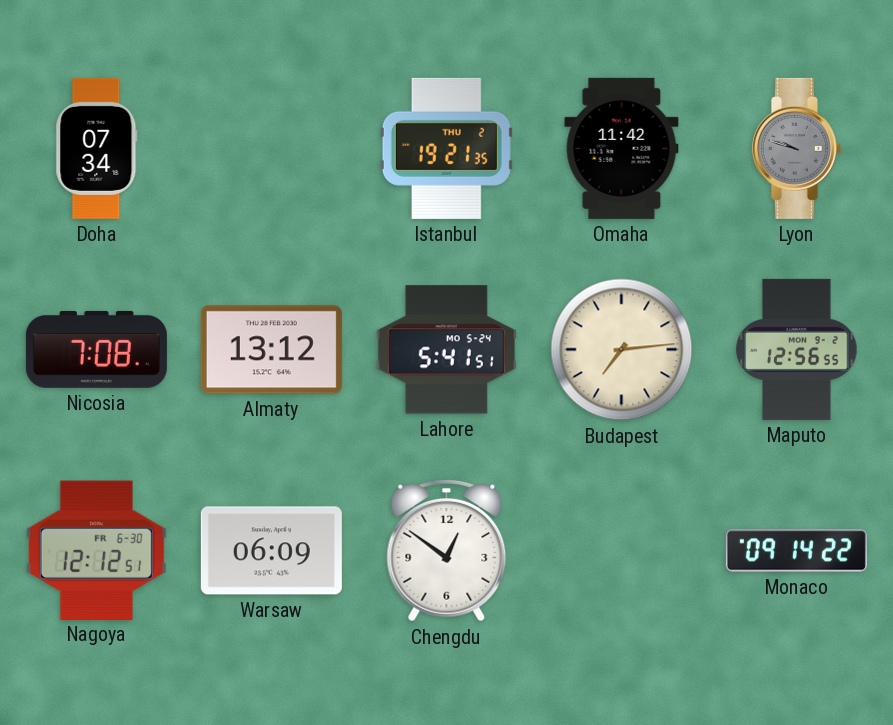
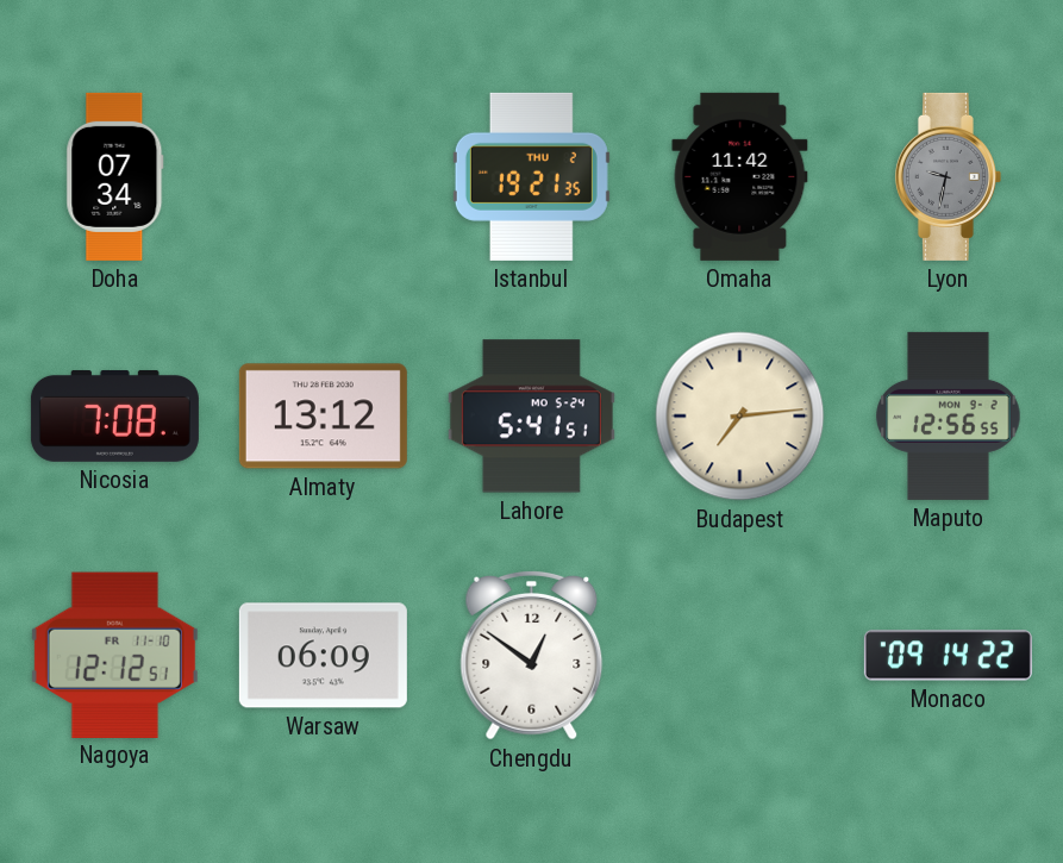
Lyon: 9:48 -> 9:32
Nagoya date: FR 6-30 -> FR 11-10
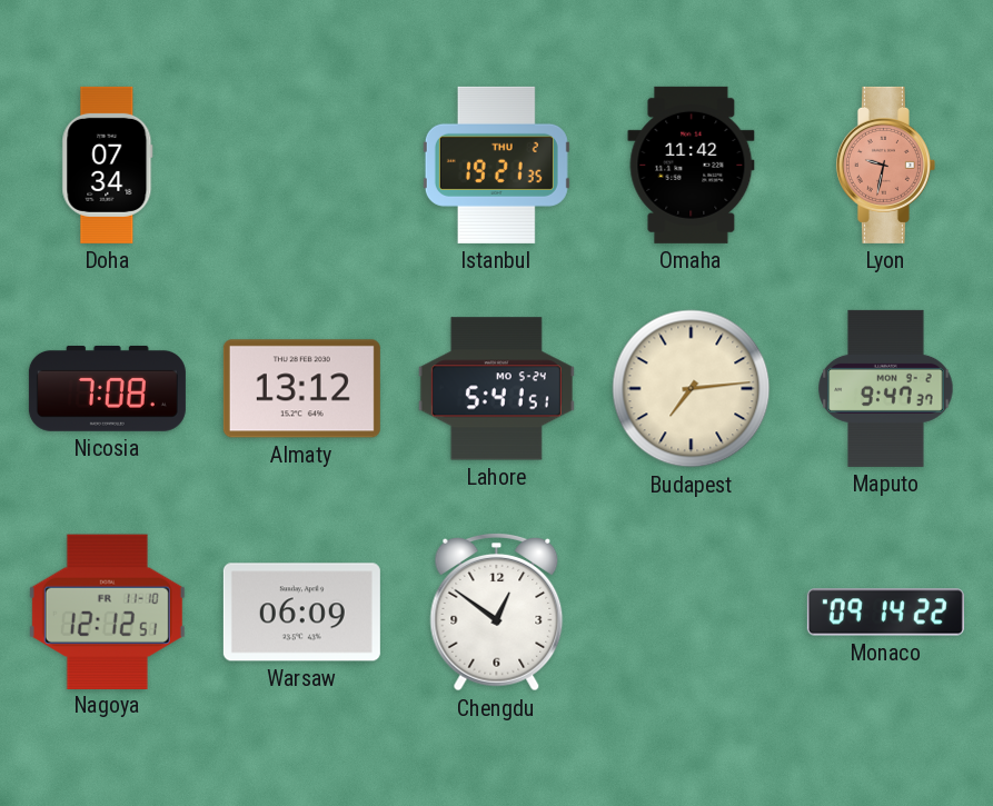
Lyon dial: grey -> salmon
Maputo: 12:56 -> 9:47
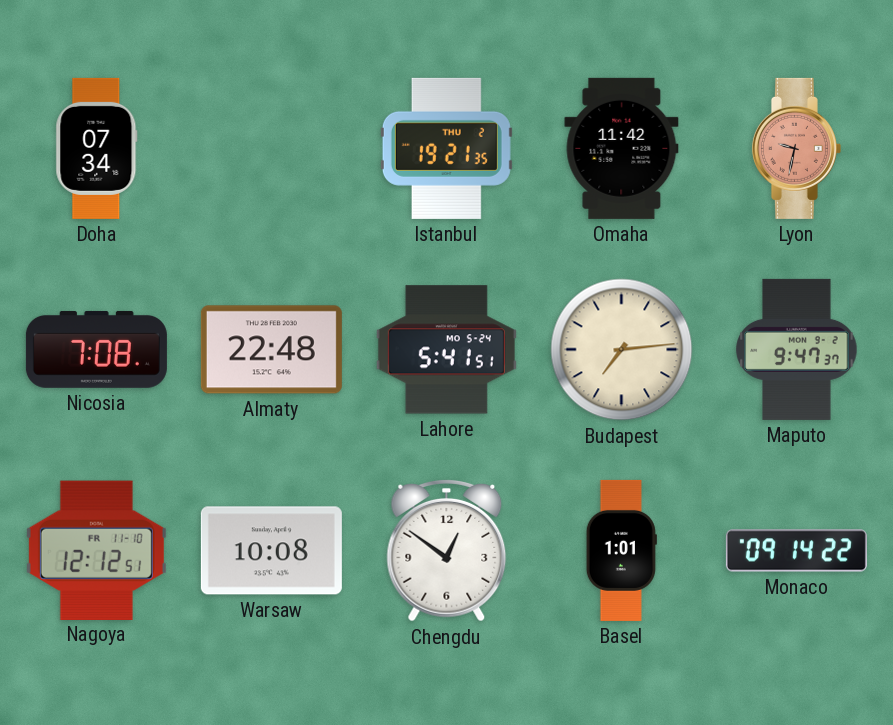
Almaty: 13:12 -> 22:48
Warsaw: 06:09 -> 10:08
Basel: none -> 1:01
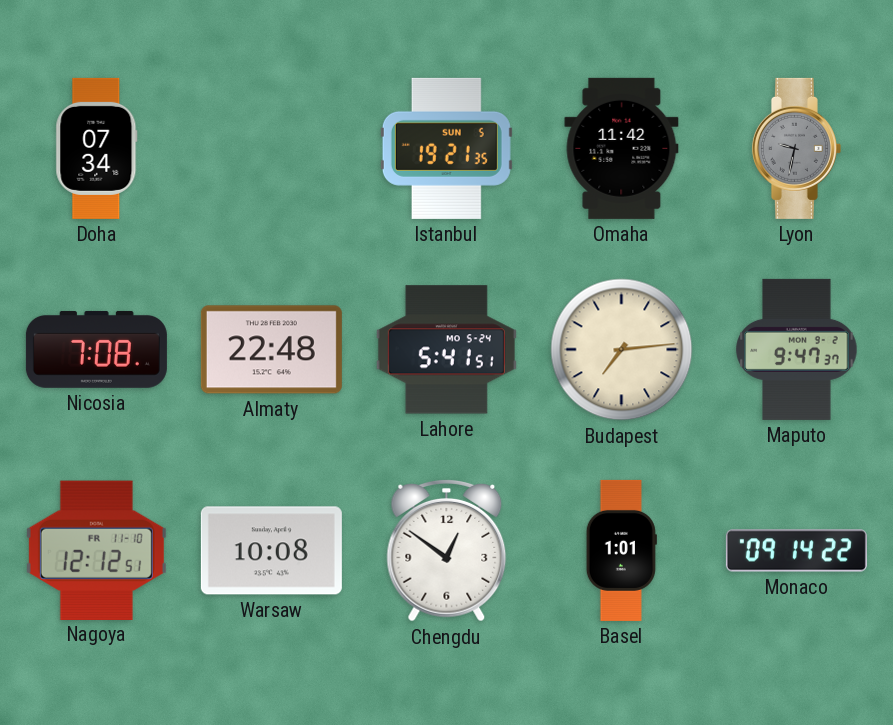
Istanbul date: THU 2 -> SUN 5
Lyon dial: salmon -> grey
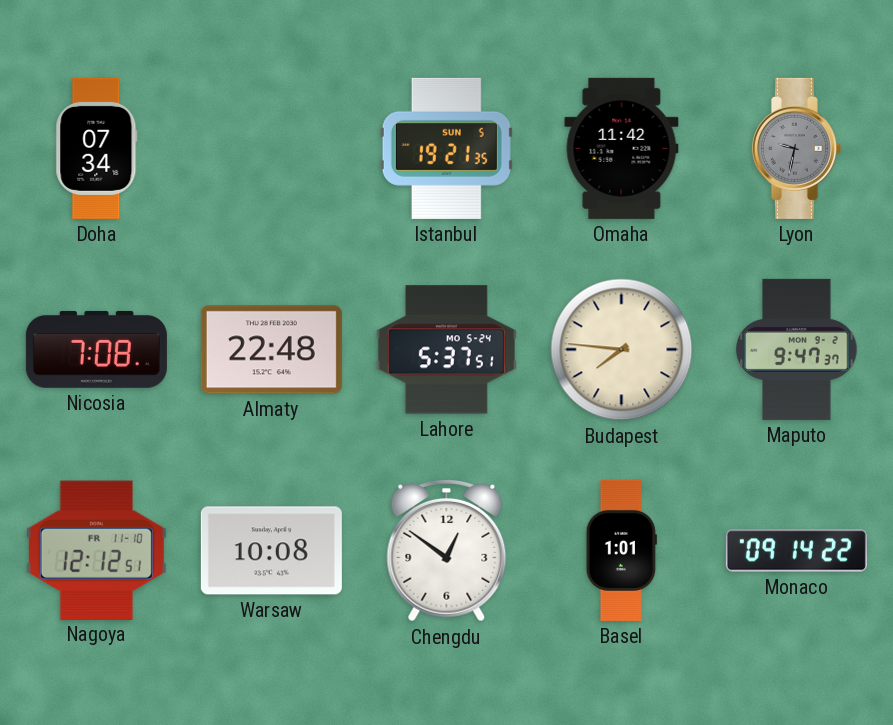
Lahore: 5:41 -> 5:37
Budapest: 7:14 -> 7:46
